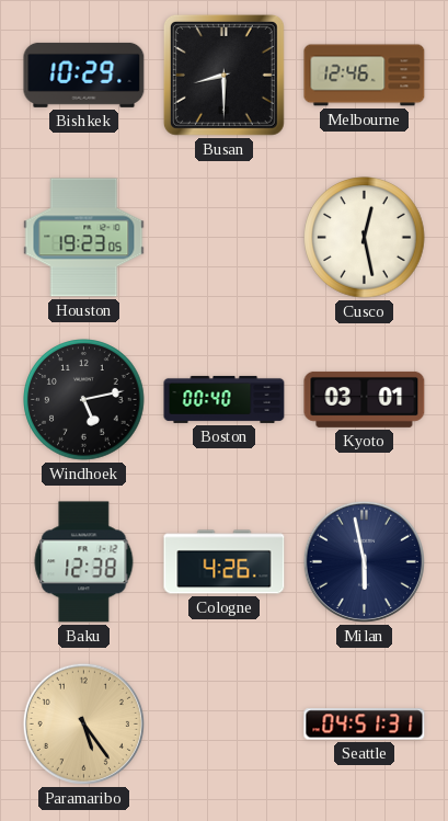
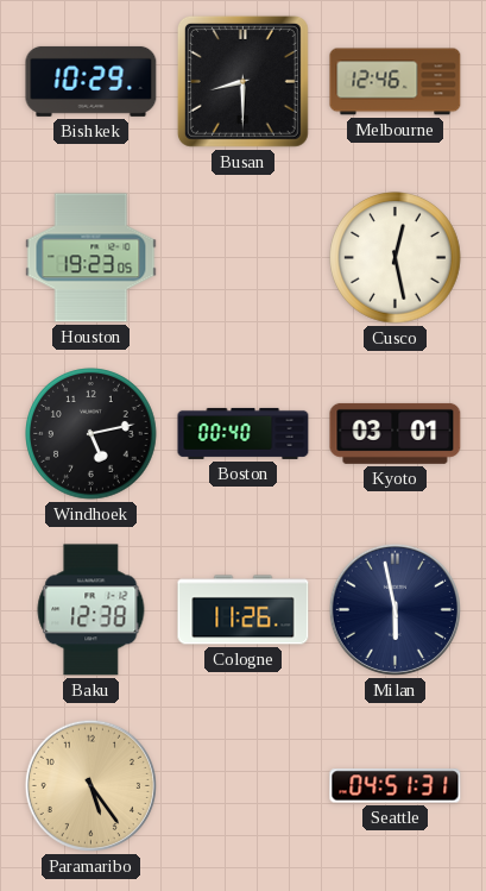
Cologne: 4:26 -> 11:26
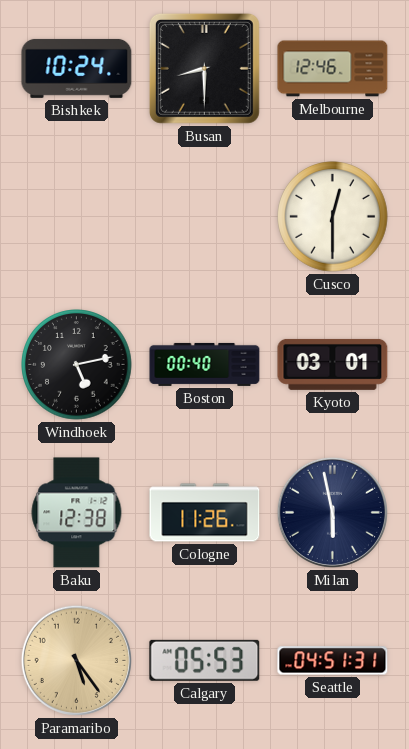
Bishkek: 10:29 -> 10:24
Houston: 19:23 -> none
Cusco: 12:28 -> 12:30
Calgary: none -> 05:53
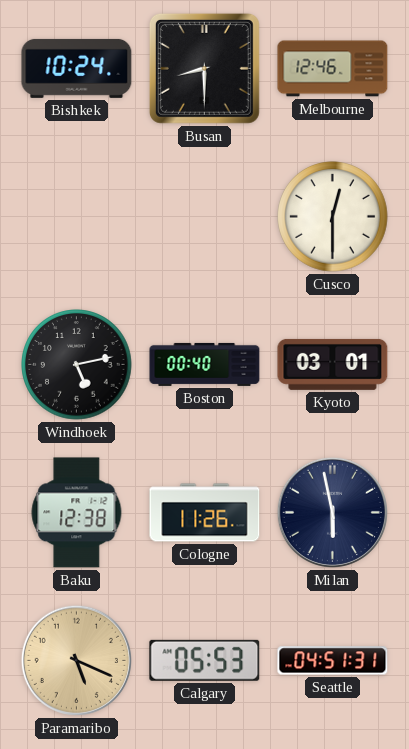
Paramaribo: 5:24 -> 5:19
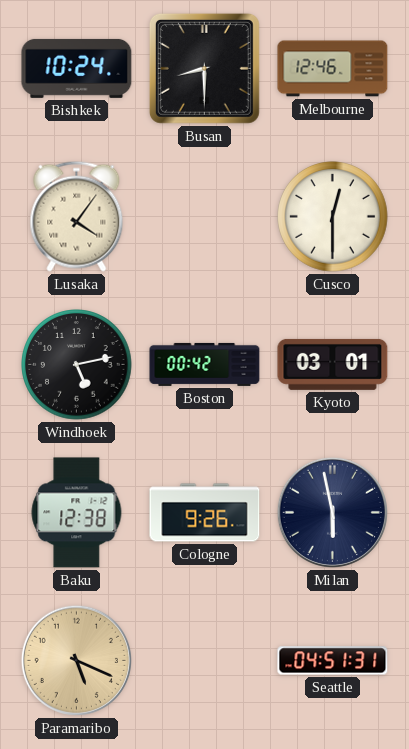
Lusaka: none -> 4:06
Boston: 00:40 -> 00:42
Cologne: 11:26 -> 9:26
Calgary: 05:53 -> none
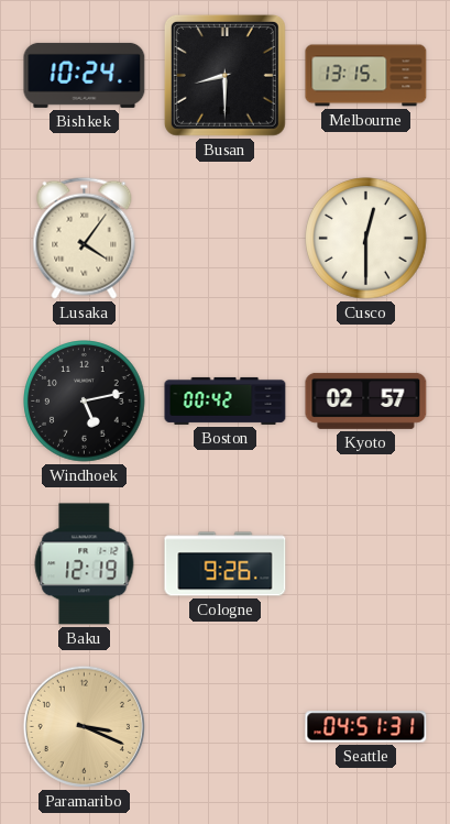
Melbourne: 12:46 -> 13:15
Kyoto: 03:01 -> 02:57
Baku: 12:38 -> 12:19
Milan: 5:58 -> none
Paramaribo: 5:19 -> 3:19
